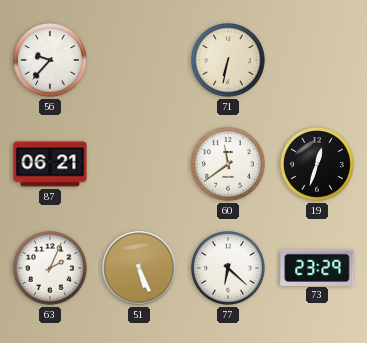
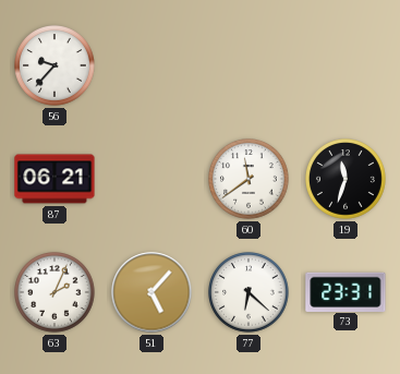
71: 6:32 -> none
19: 12:33 -> 11:33
51: 5:26 -> 5:07
73: 23:29 -> 23:31
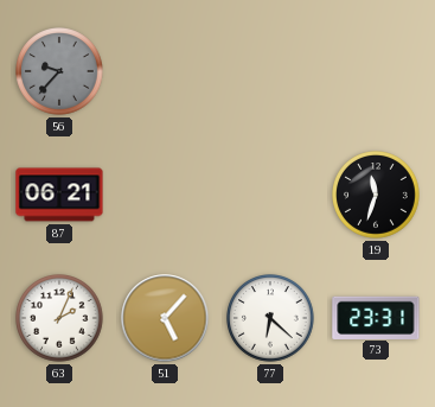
56 dial: white -> grey
60: 11:39 -> none
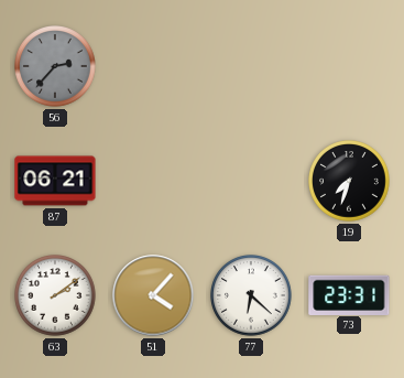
56: 9:37 -> 2:37
19: 11:33 -> 7:33
63: 2:04 -> 2:09
51: 5:07 -> 4:07
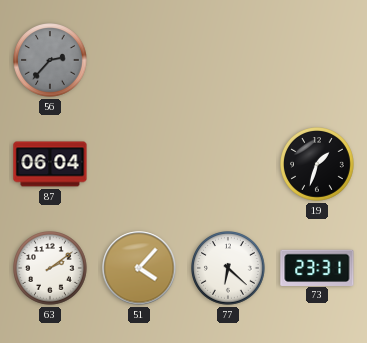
87: 06:21 -> 06:04
19: 7:33 -> 1:33
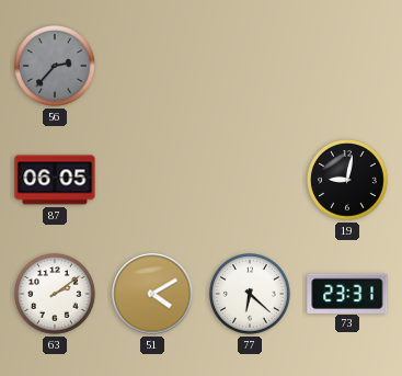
87: 06:04 -> 06:05
19: 1:33 -> 9:02
51: 4:07 -> 4:10
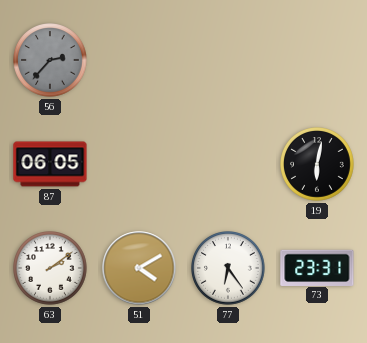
19: 9:02 -> 6:02
77: 6:22 -> 6:24
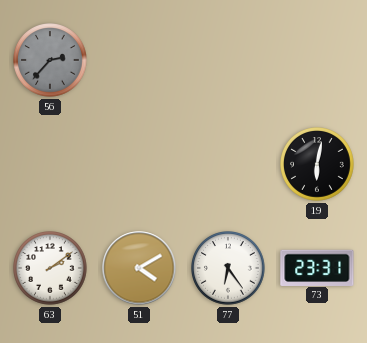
87: 06:05 -> none
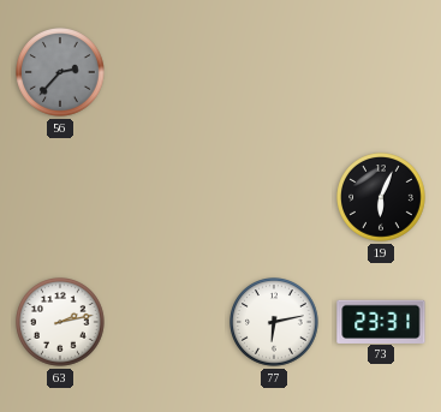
19: 6:02 -> 6:04
63: 2:09 -> 2:13
51: 4:10 -> none
77: 6:24 -> 6:13
